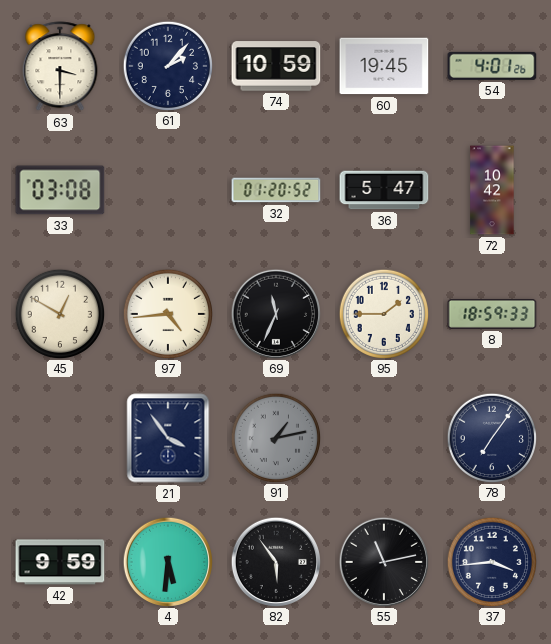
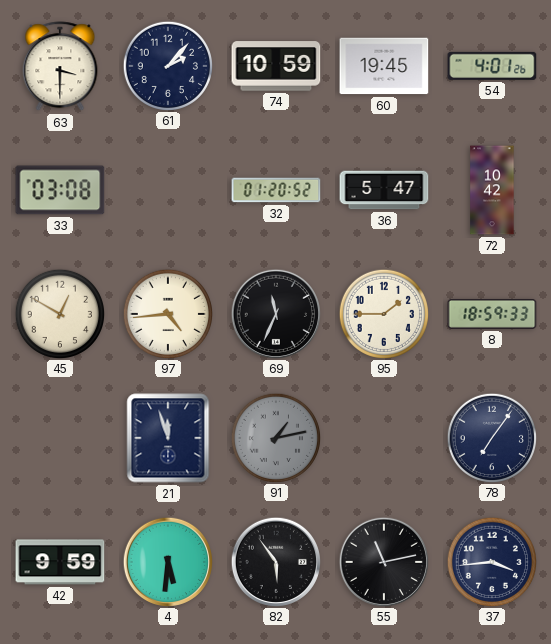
21: 3:54 -> 11:57
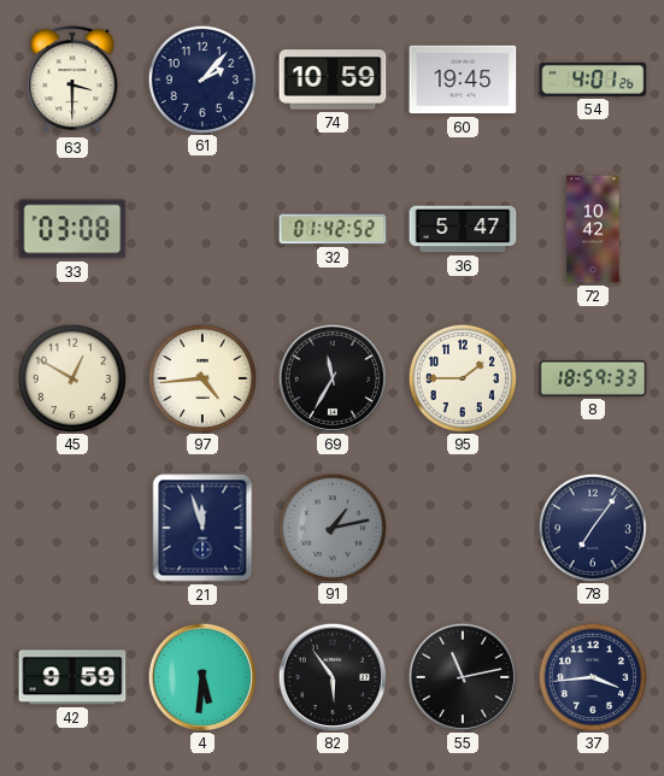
32: 01:20 -> 01:42
69: 11:34 -> 11:35
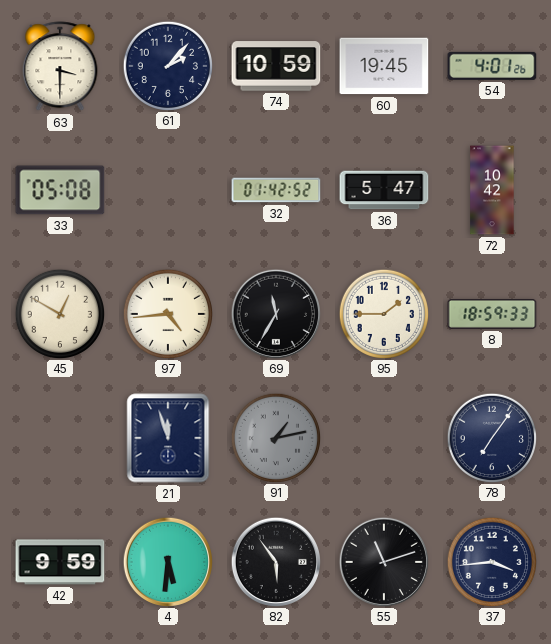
33: 03:08 -> 05:08
55: 11:13 -> 11:12
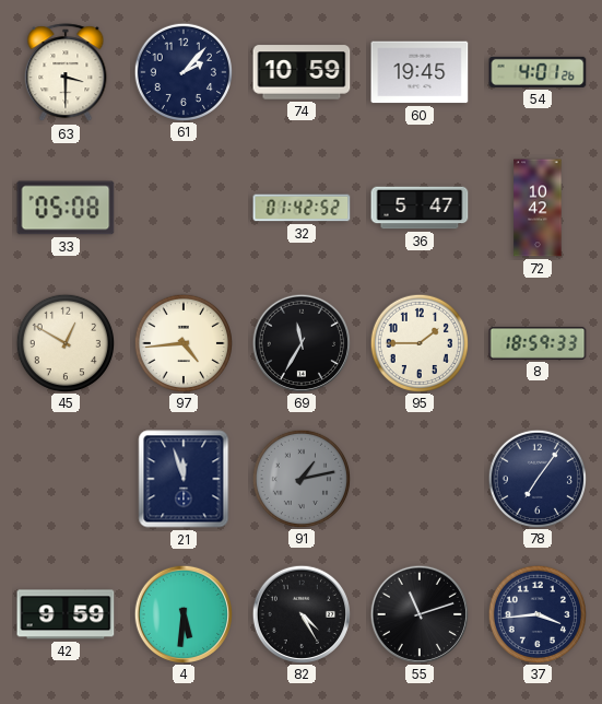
82: 5:54 -> 4:25
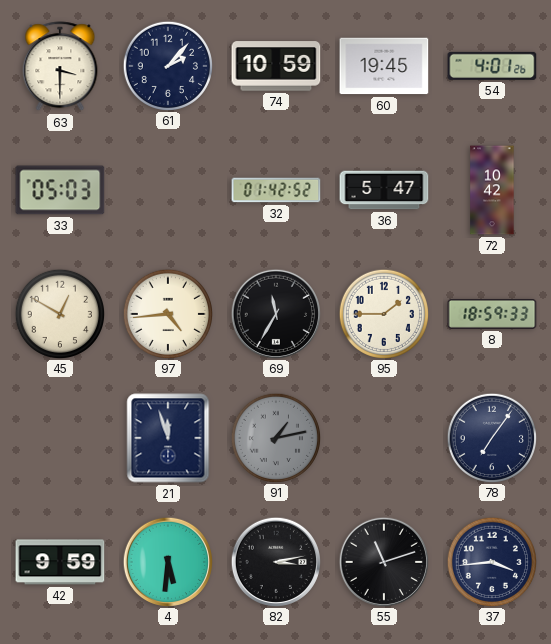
33: 05:08 -> 05:03
82: 4:25 -> 3:13
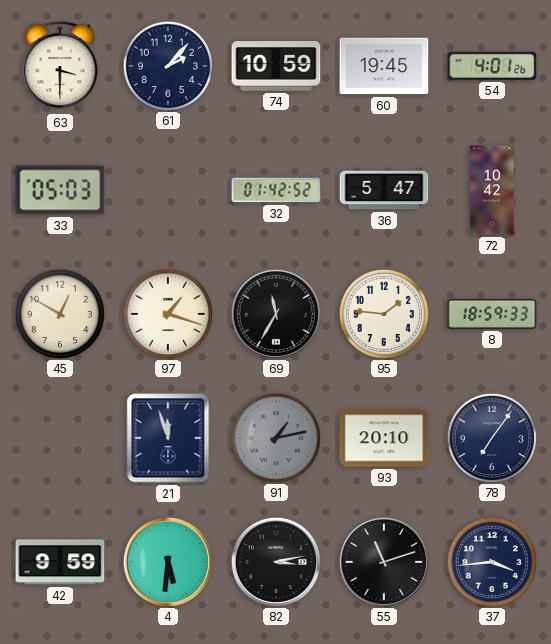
97: 4:44 -> 1:18
95: 1:45 -> 1:46
93: none -> 20:10
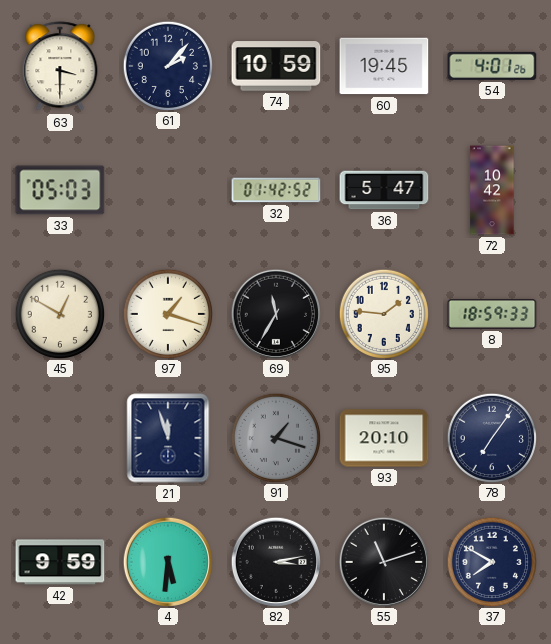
91: 1:13 -> 1:18
37: 3:44 -> 7:50
